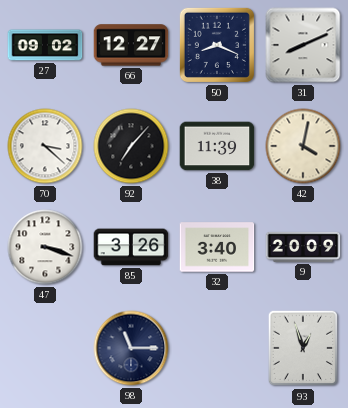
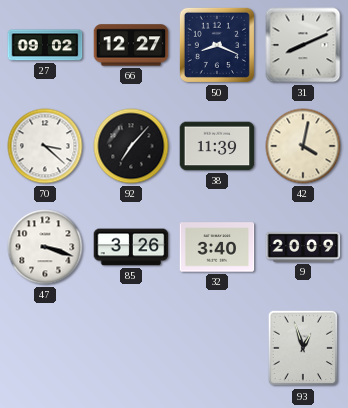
98: 11:15 -> none
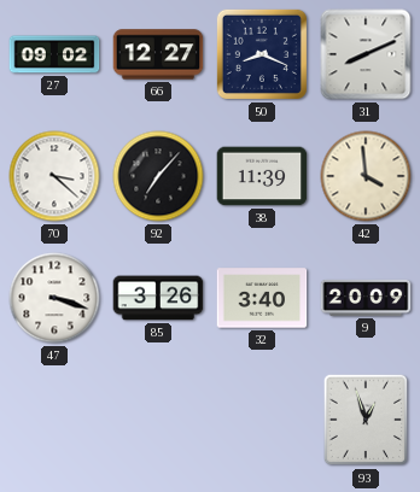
42: 4:02 -> 3:59
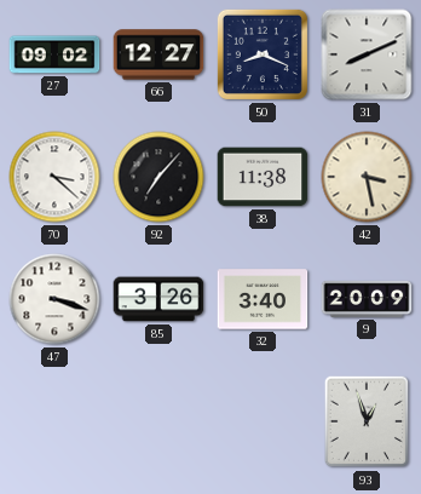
38: 11:39 -> 11:38
42: 3:59 -> 3:28
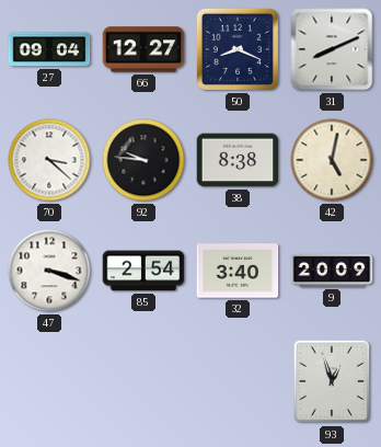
27: 09:02 -> 09:04
92: 7:07 -> 9:46
38: 11:38 -> 8:38
42: 3:28 -> 5:02
85: 3:26 -> 2:54
